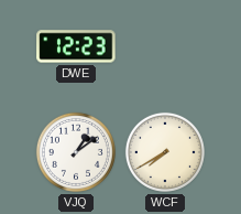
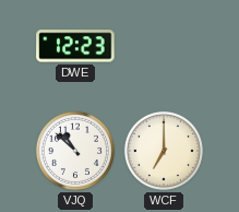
VJQ: 1:09 -> 10:52
WCF: 7:40 -> 7:00
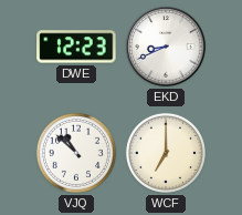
EKD: none -> 8:41
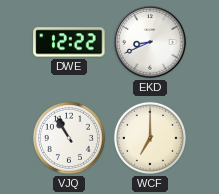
DWE: 12:23 -> 12:22
VJQ: 10:52 -> 10:55
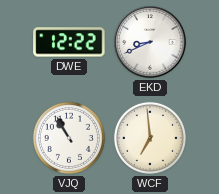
WCF: 7:00 -> 6:59
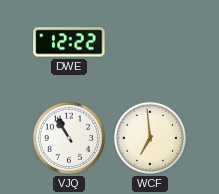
EKD: 8:41 -> none
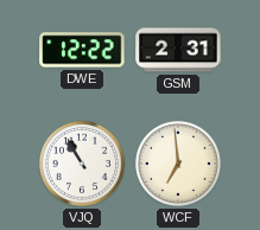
GSM: none -> 2:31
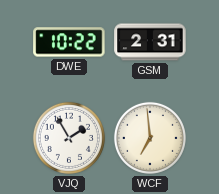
DWE: 12:22 -> 10:22
VJQ: 10:55 -> 1:55
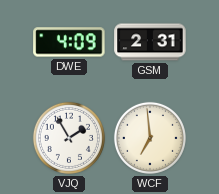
DWE: 10:22 -> 4:09
